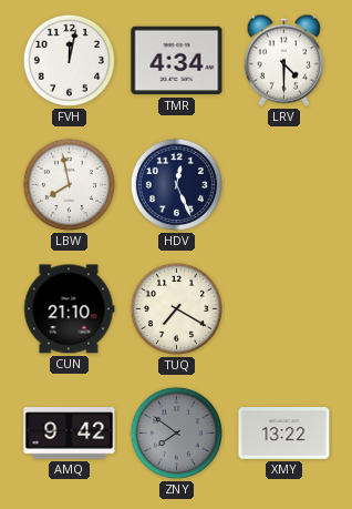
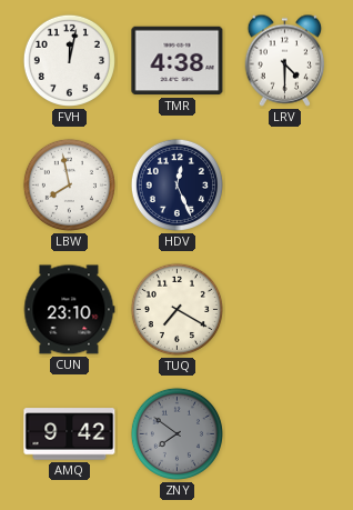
TMR: 4:34 -> 4:38
CUN: 21:10 -> 23:10
XMY: 13:22 -> none
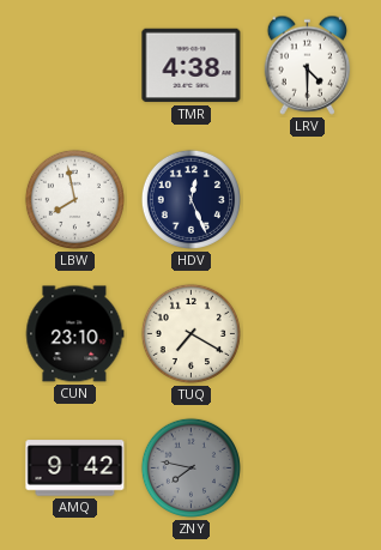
FVH: 12:02 -> none
ZNY: 7:51 -> 7:47
